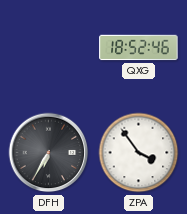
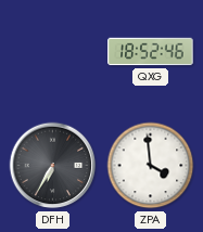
ZPA: 3:54 -> 3:59
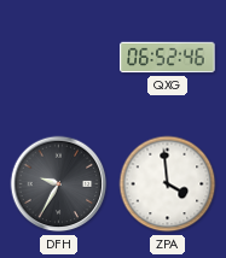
QXG: 18:52 -> 06:52
DFH: 6:35 -> 9:35
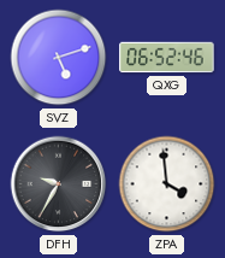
SVZ: none -> 5:12
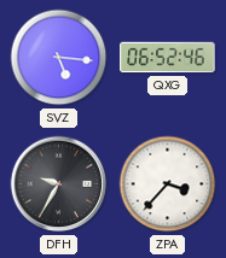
SVZ: 5:12 -> 5:16
ZPA: 3:59 -> 3:37
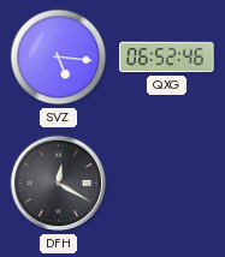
DFH: 9:35 -> 12:20
ZPA: 3:37 -> none
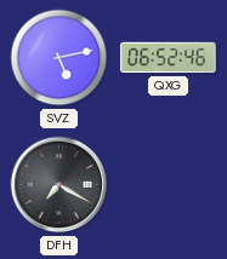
SVZ: 5:16 -> 5:13
DFH: 12:20 -> 7:20
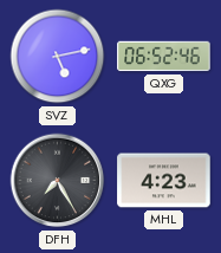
DFH: 7:20 -> 7:25
MHL: none -> 4:23
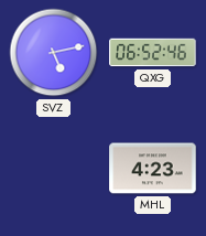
DFH: 7:25 -> none
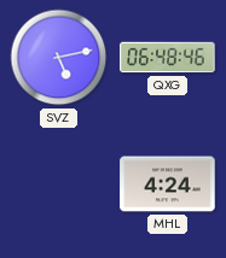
QXG: 06:52 -> 06:48
MHL: 4:23 -> 4:24
